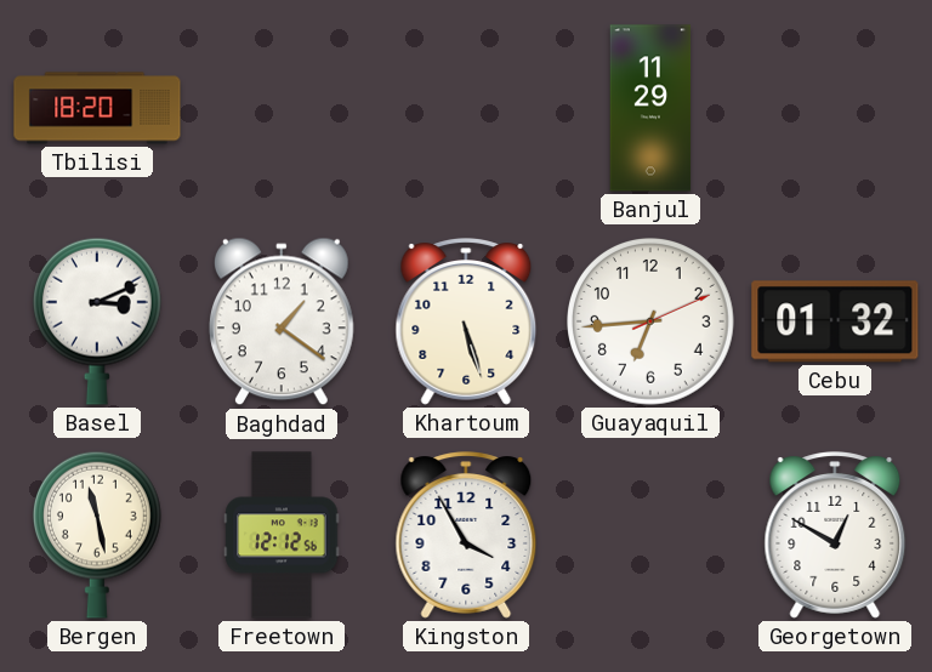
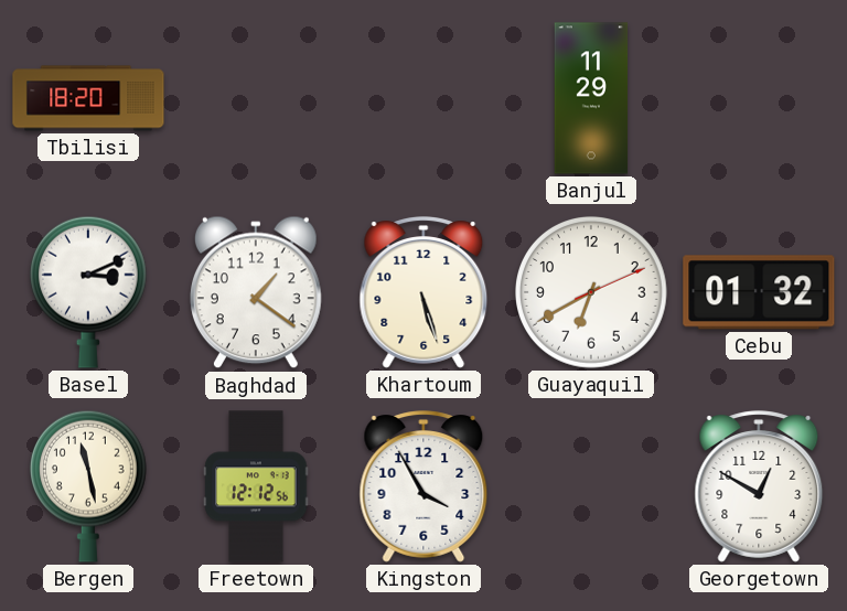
Guayaquil: 6:44 -> 6:40
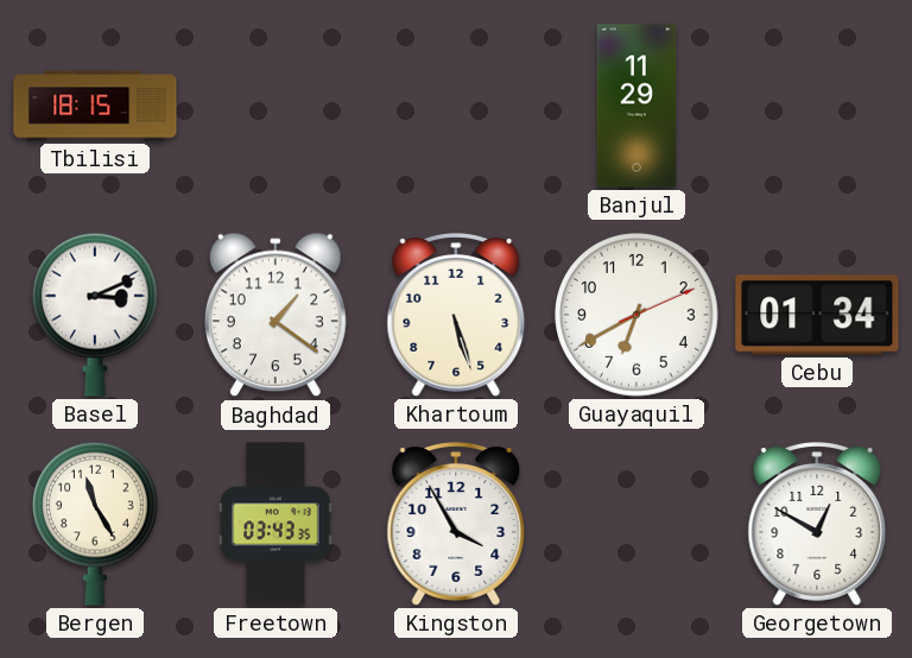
Tbilisi: 18:20 -> 18:15
Cebu: 01:32 -> 01:34
Bergen: 11:28 -> 11:25
Freetown: 12:12 -> 03:43
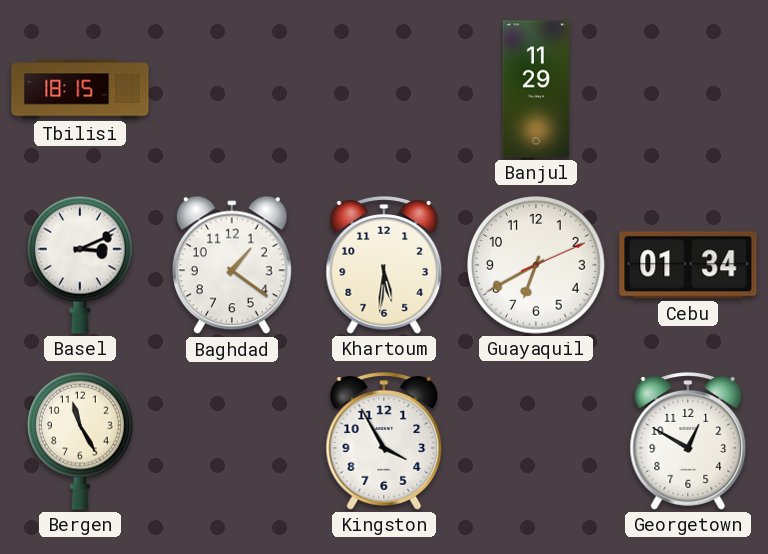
Khartoum: 5:27 -> 5:31
Freetown: 03:43 -> none
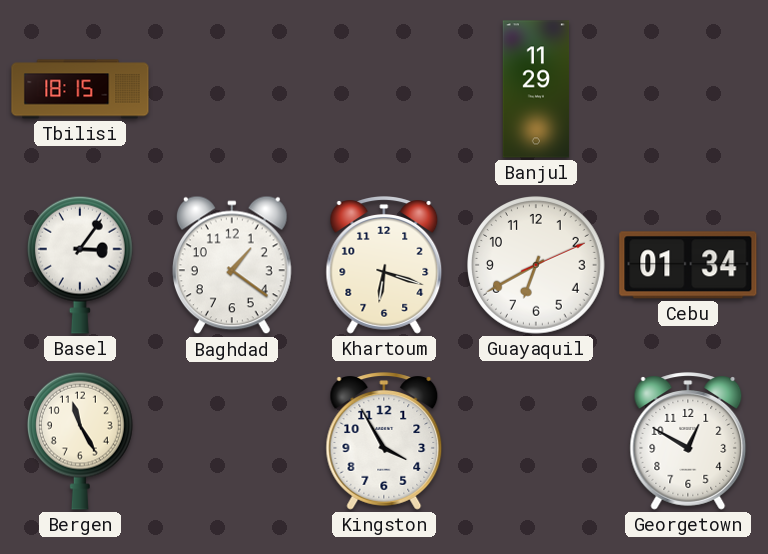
Basel: 3:11 -> 3:06
Khartoum: 5:31 -> 6:18
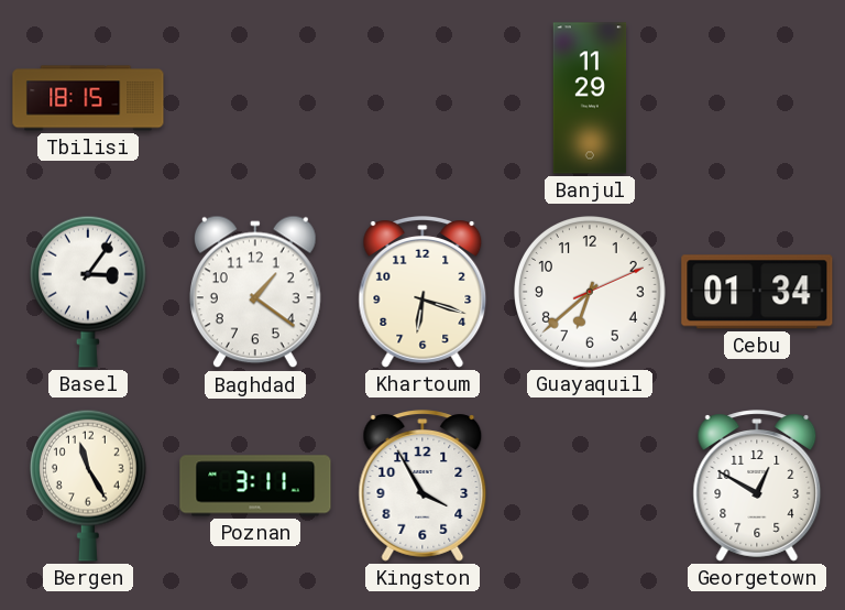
Guayaquil: 6:40 -> 6:38
Poznan: none -> 3:11
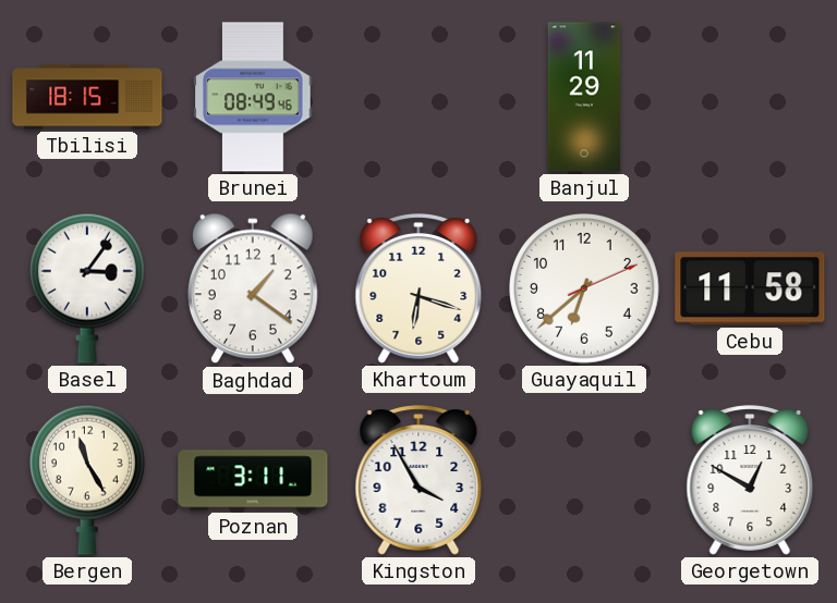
Brunei: none -> 08:49
Cebu: 01:34 -> 11:58
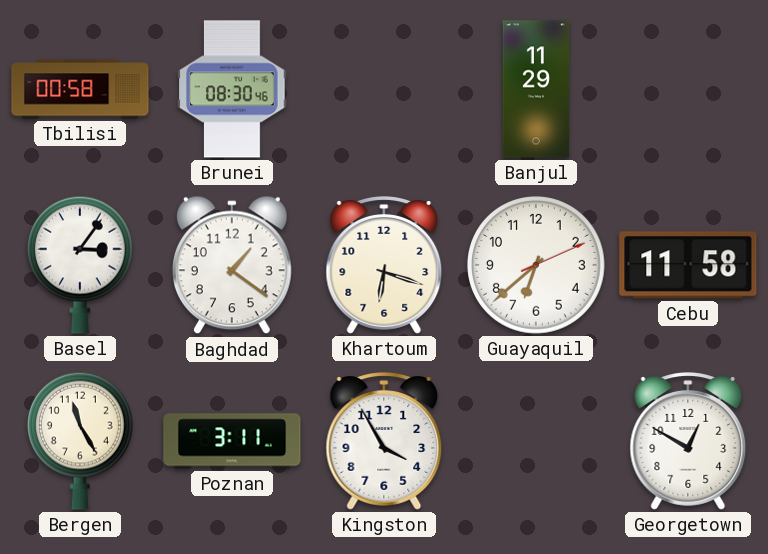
Tbilisi: 18:15 -> 00:58
Brunei: 08:49 -> 08:30
